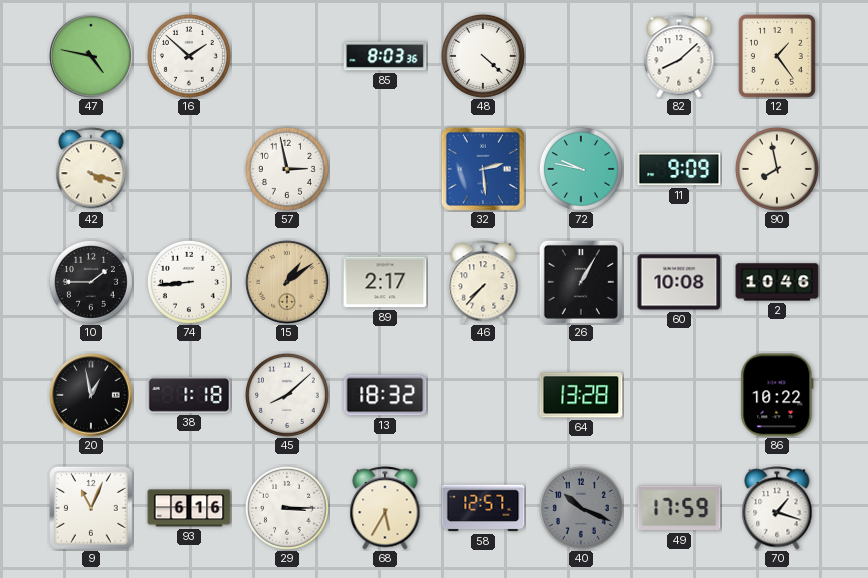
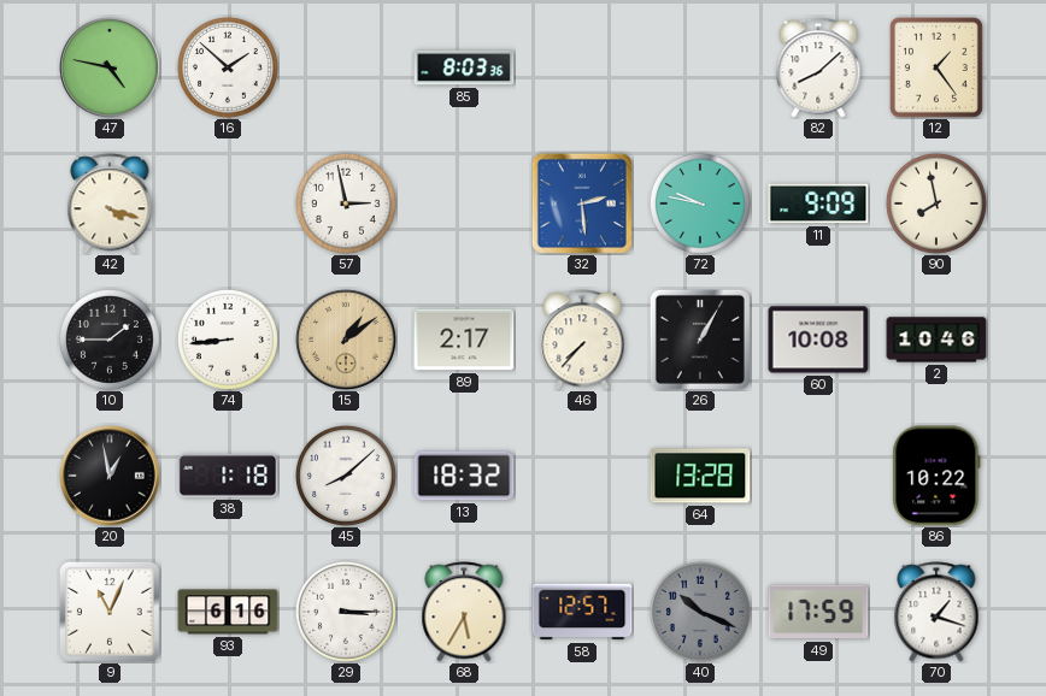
48: 4:22 -> none
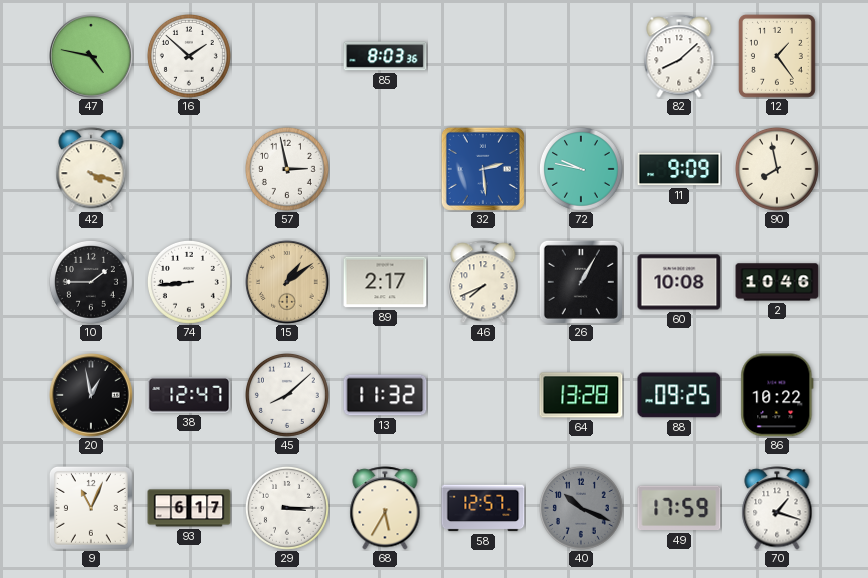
46: 7:37 -> 7:41
38: 1:18 -> 12:47
13: 18:32 -> 11:32
88: none -> 09:25
93: 6:16 -> 6:17
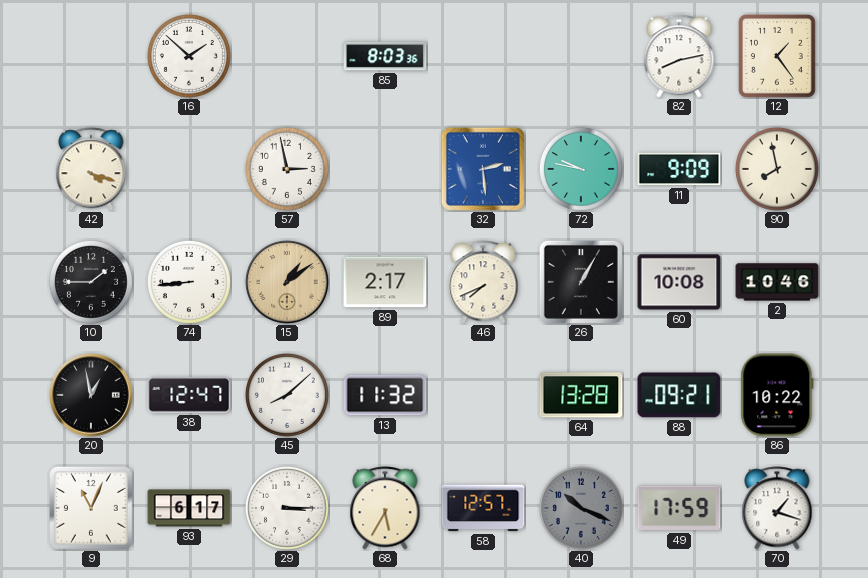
47: 4:47 -> none
82: 8:08 -> 8:13
88: 09:25 -> 09:21
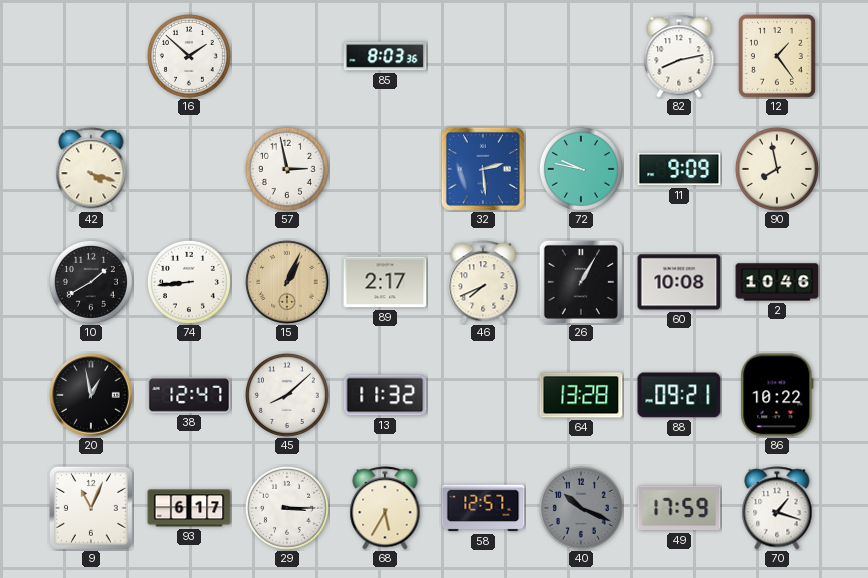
10: 1:45 -> 1:40
15: 1:09 -> 1:04
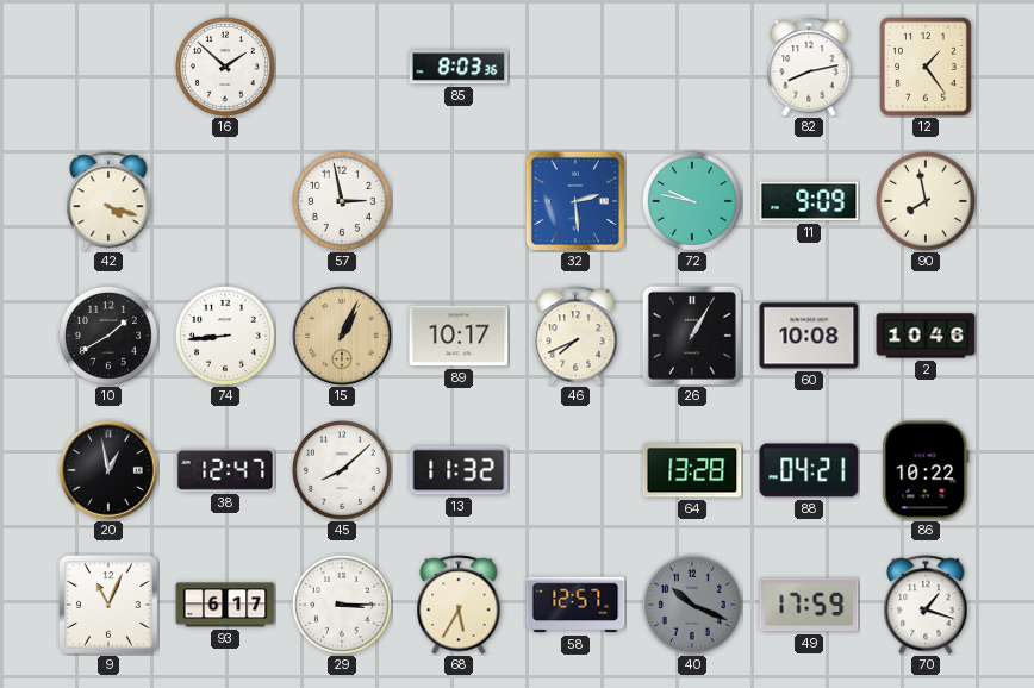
89: 2:17 -> 10:17
88: 09:21 -> 04:21
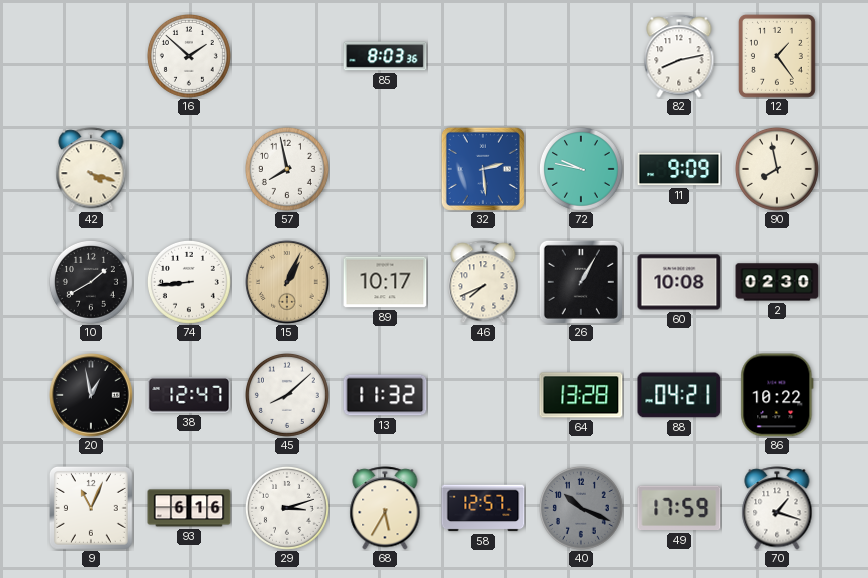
57: 2:58 -> 7:58
2: 10:46 -> 02:30
93: 6:17 -> 6:16
29: 3:15 -> 3:12
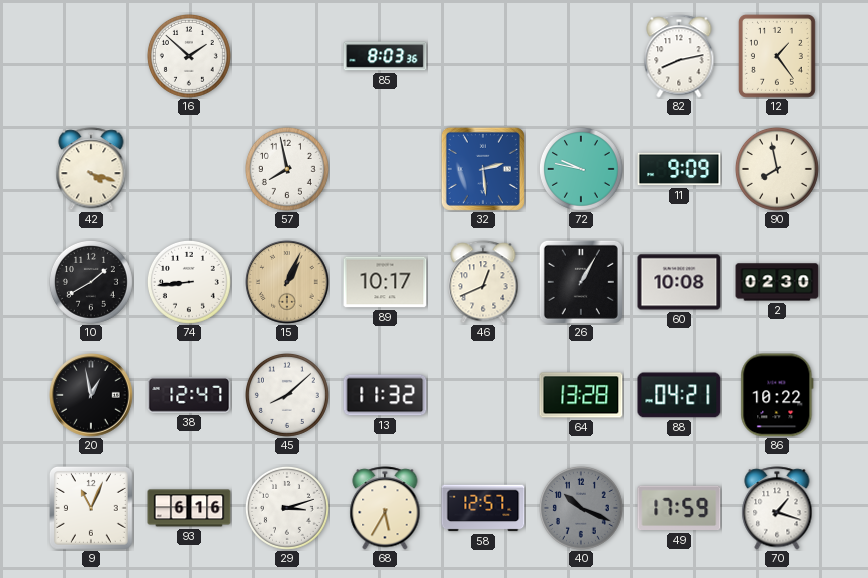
46: 7:41 -> 12:41
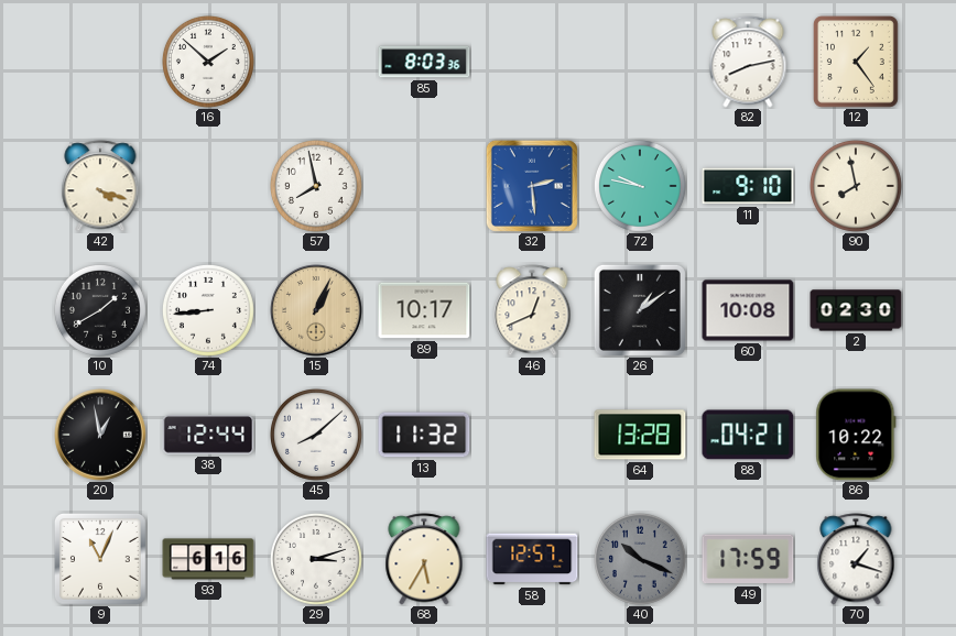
11: 9:09 -> 9:10
26: 1:05 -> 1:09
38: 12:47 -> 12:44
